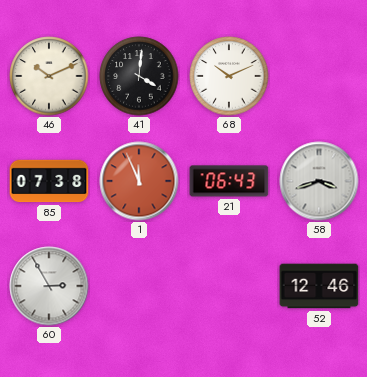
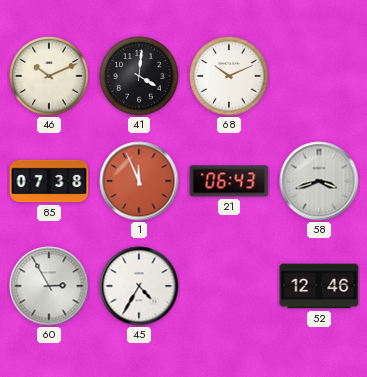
45: none -> 4:35
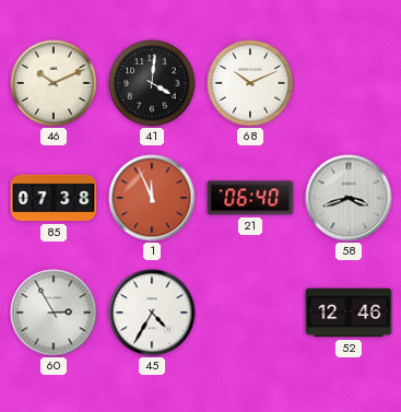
21: 06:43 -> 06:40
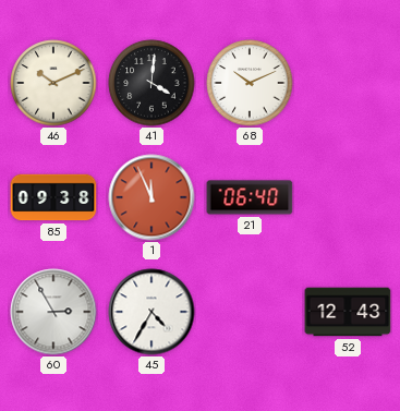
85: 07:38 -> 09:38
58: 3:42 -> none
52: 12:46 -> 12:43
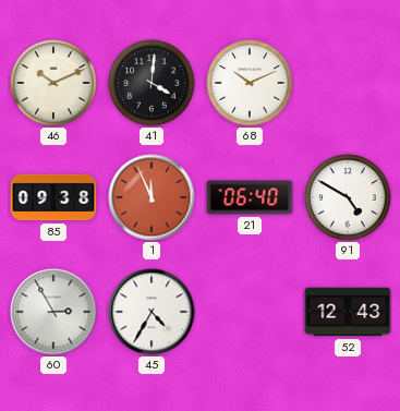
91: none -> 4:50
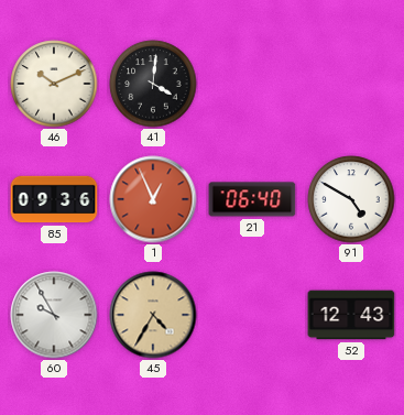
68: 10:11 -> none
85: 09:38 -> 09:36
1: 11:56 -> 12:56
60: 2:55 -> 9:55
45 dial: white -> champagne
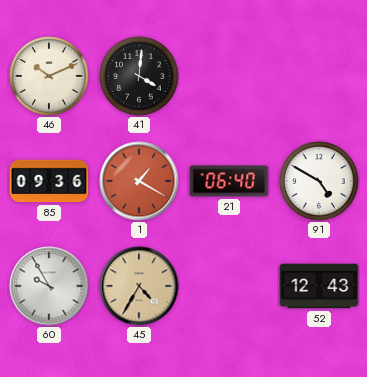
1: 12:56 -> 1:20
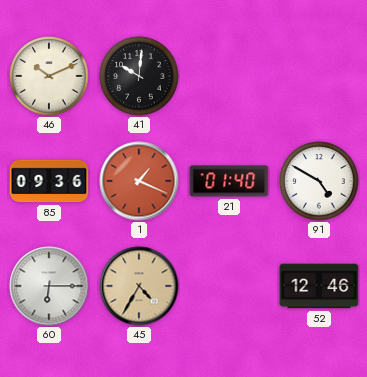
41: 4:01 -> 10:01
1: 1:20 -> 1:19
21: 06:40 -> 01:40
60: 9:55 -> 6:15
52: 12:43 -> 12:46
